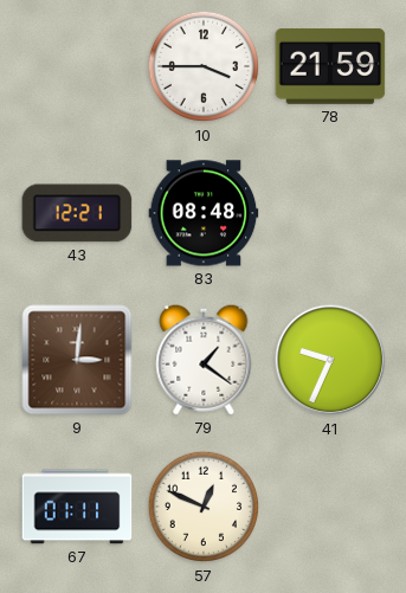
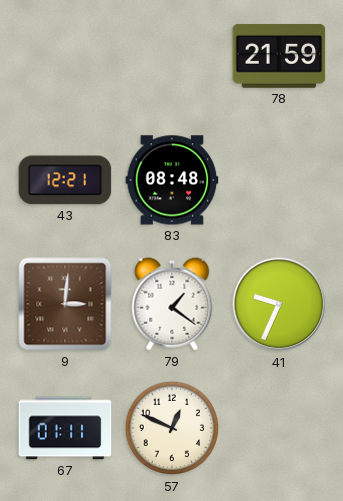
10: 3:45 -> none
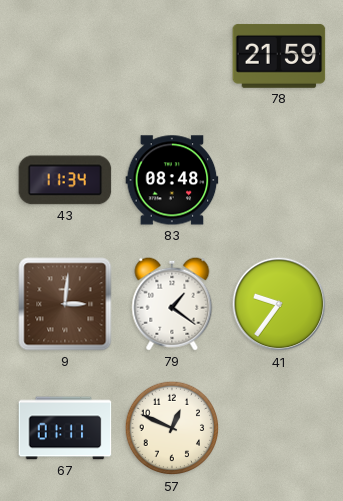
43: 12:21 -> 11:34
41: 9:34 -> 9:36
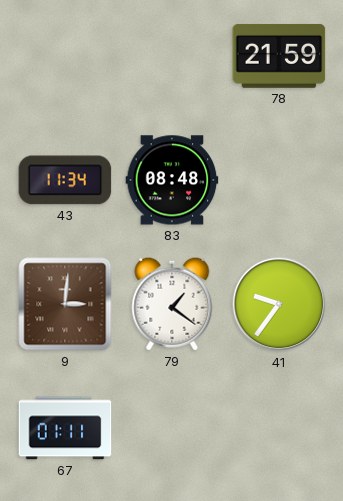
57: 12:49 -> none
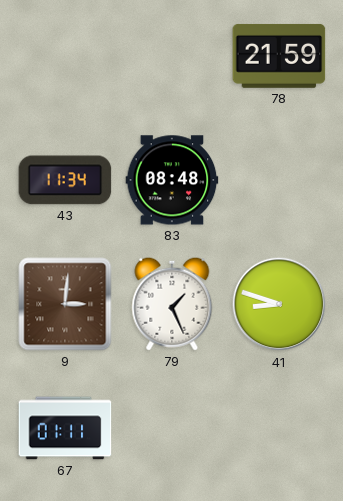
79: 1:21 -> 1:26
41: 9:36 -> 8:48
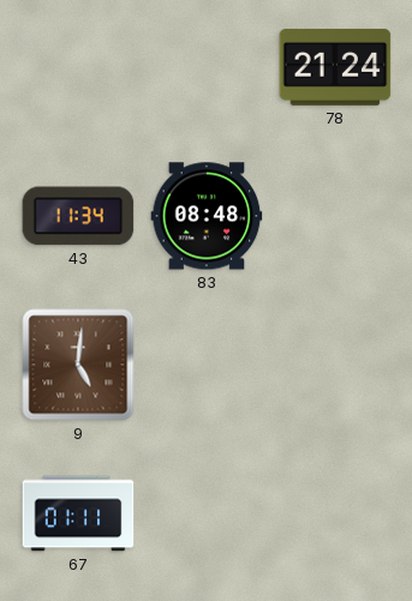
78: 21:59 -> 21:24
9: 3:01 -> 5:01
79: 1:26 -> none
41: 8:48 -> none
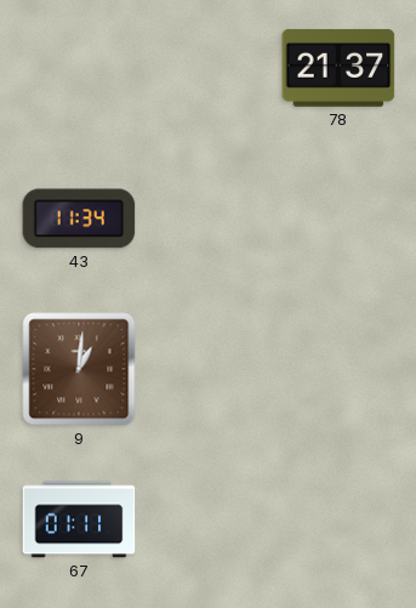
78: 21:24 -> 21:37
83: 08:48 -> none
9: 5:01 -> 1:01
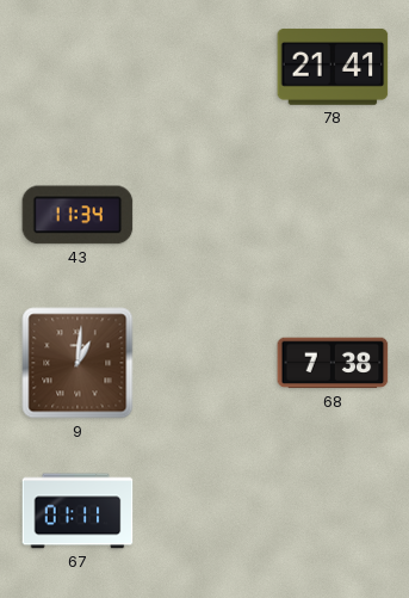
78: 21:37 -> 21:41
68: none -> 7:38
